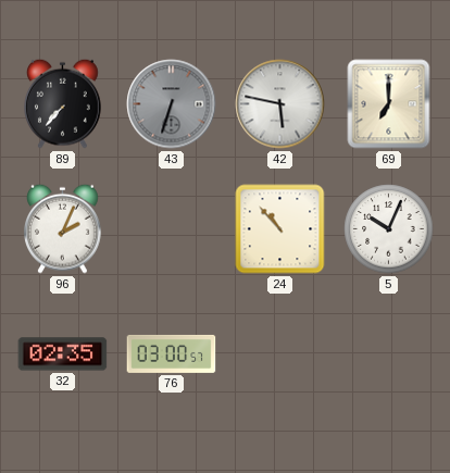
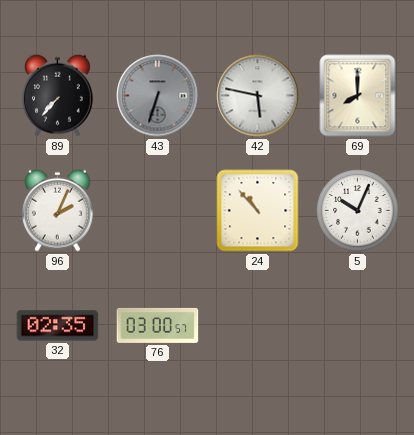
69: 7:00 -> 8:00
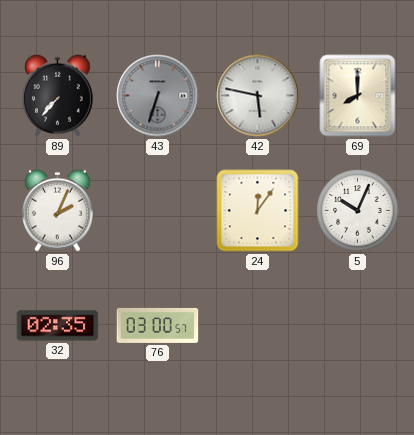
24: 10:53 -> 12:06
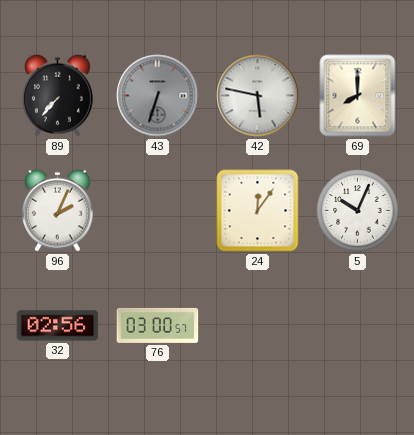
32: 02:35 -> 02:56
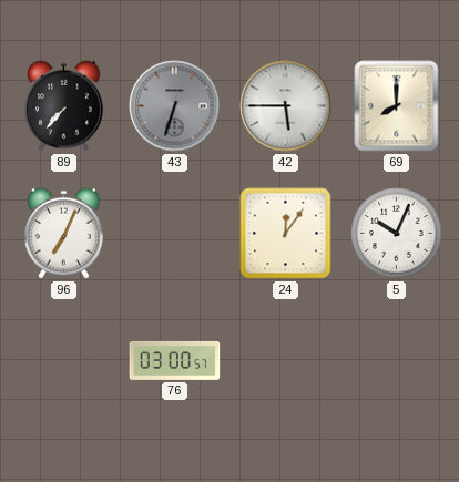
42: 5:47 -> 5:45
96: 2:04 -> 7:04
32: 02:56 -> none
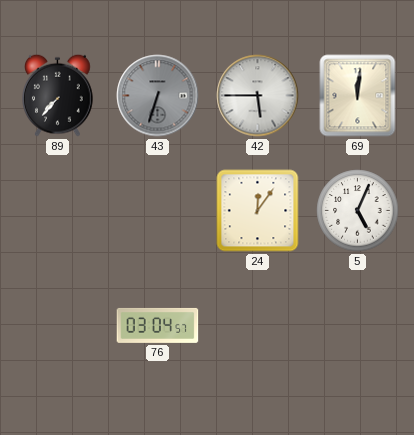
69: 8:00 -> 12:01
96: 7:04 -> none
5: 10:04 -> 5:04
76: 03:00 -> 03:04
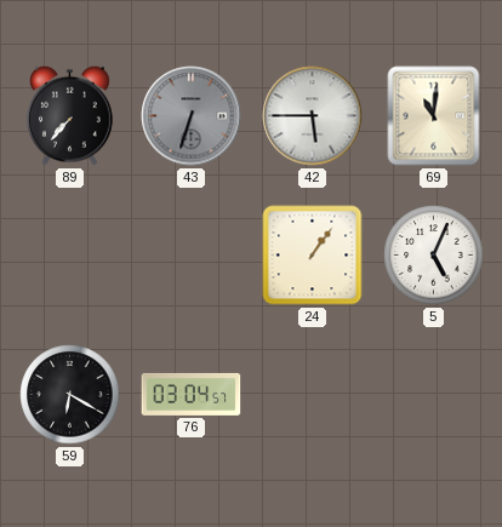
69: 12:01 -> 11:01
24: 12:06 -> 1:06
59: none -> 6:20
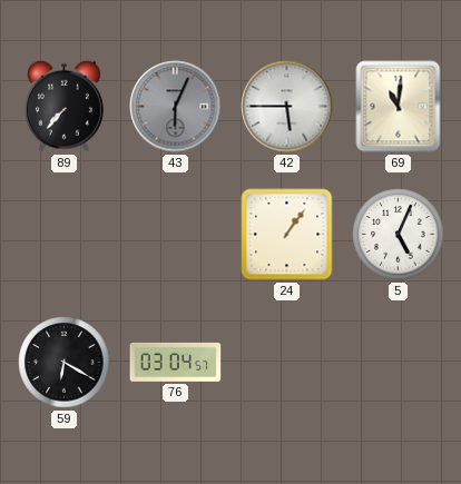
43: 6:33 -> 6:04
